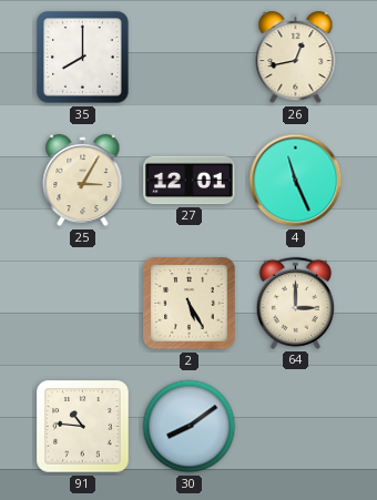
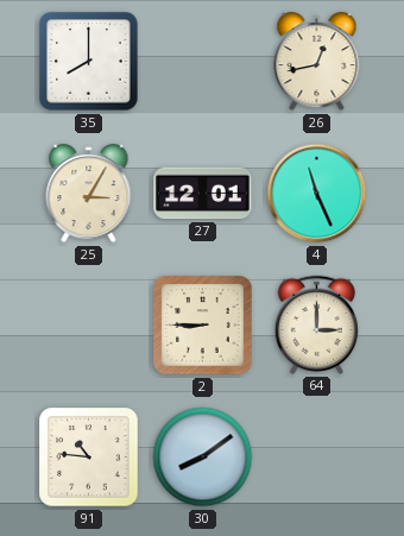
2: 5:25 -> 8:45
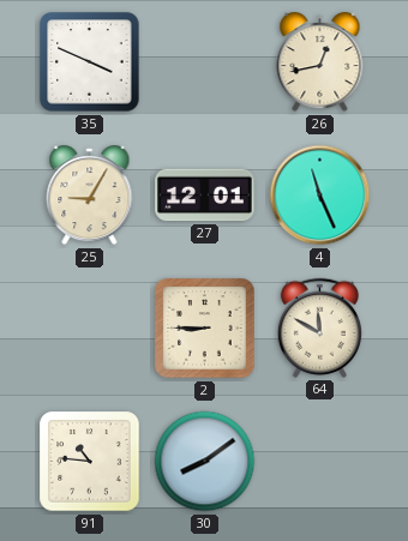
35: 8:00 -> 3:49
25: 3:05 -> 9:05
64: 3:00 -> 11:50
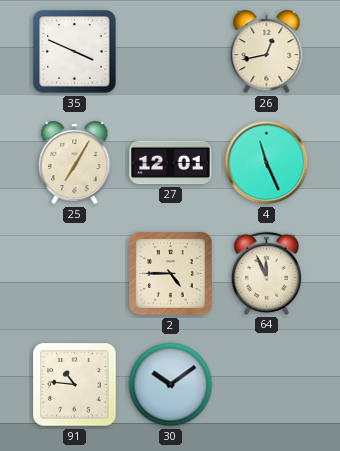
25: 9:05 -> 7:05
2: 8:45 -> 4:45
64: 11:50 -> 11:56
30: 8:09 -> 10:09
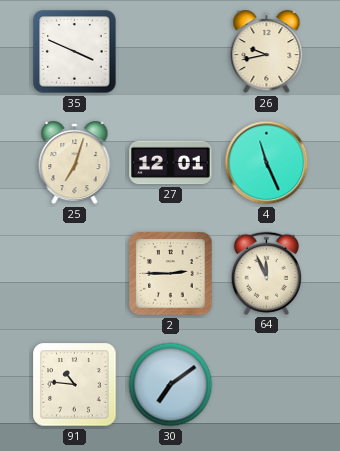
26: 12:43 -> 9:43
25: 7:05 -> 7:03
2: 4:45 -> 2:45
30: 10:09 -> 7:09
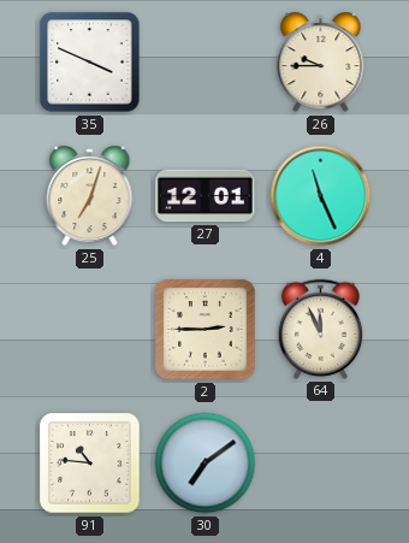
26: 9:43 -> 9:45
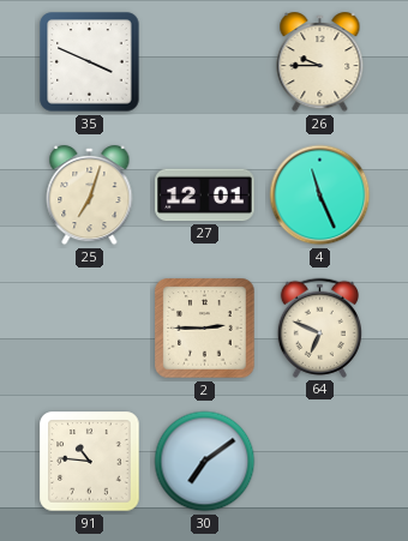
64: 11:56 -> 6:49
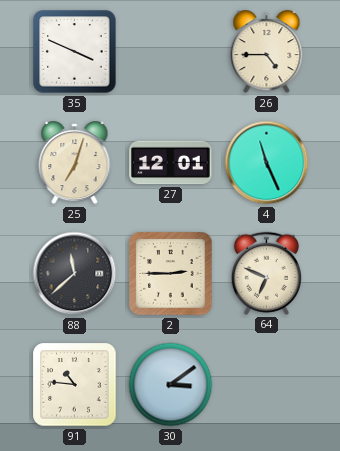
26: 9:45 -> 4:45
88: none -> 11:38
30: 7:09 -> 3:09
